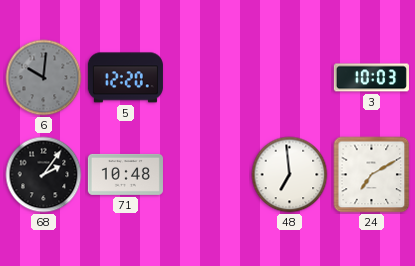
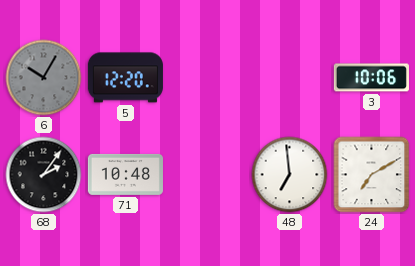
6: 10:01 -> 10:05
3: 10:03 -> 10:06
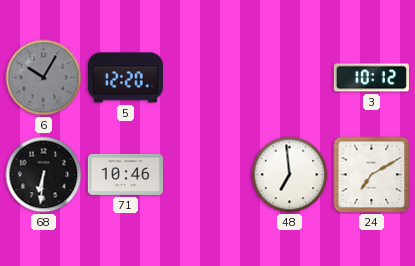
3: 10:06 -> 10:12
68: 2:06 -> 6:31
71: 10:48 -> 10:46
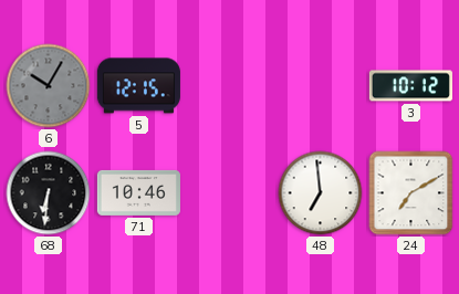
5: 12:20 -> 12:15
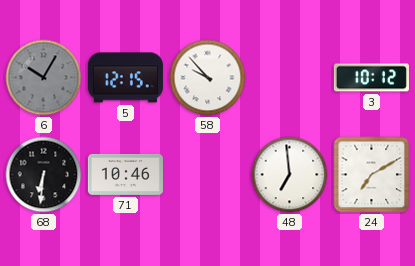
58: none -> 9:53
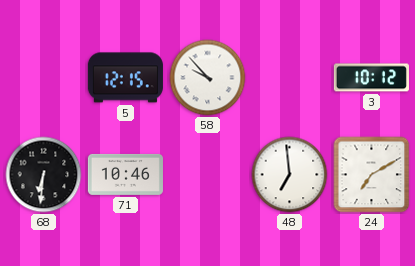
6: 10:05 -> none
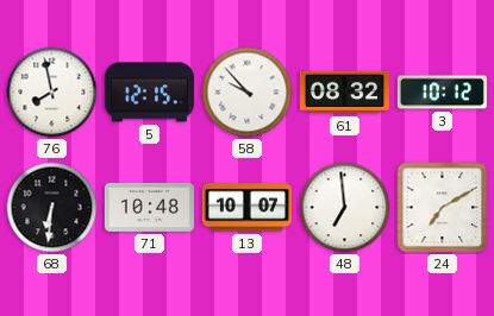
76: none -> 7:58
61: none -> 08:32
71: 10:46 -> 10:48
13: none -> 10:07
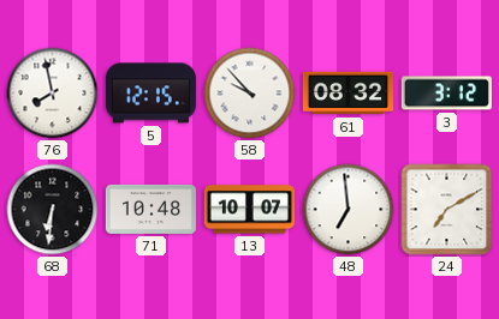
3: 10:12 -> 3:12
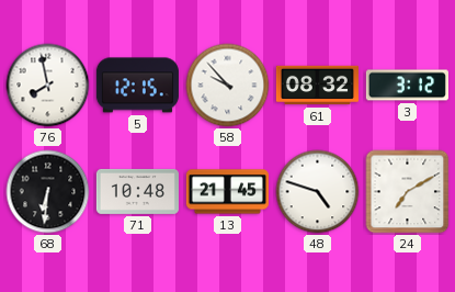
13: 10:07 -> 21:45
48: 6:59 -> 4:48
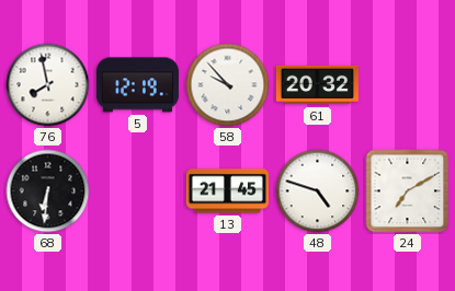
5: 12:15 -> 12:19
61: 08:32 -> 20:32
3: 3:12 -> none
71: 10:48 -> none
